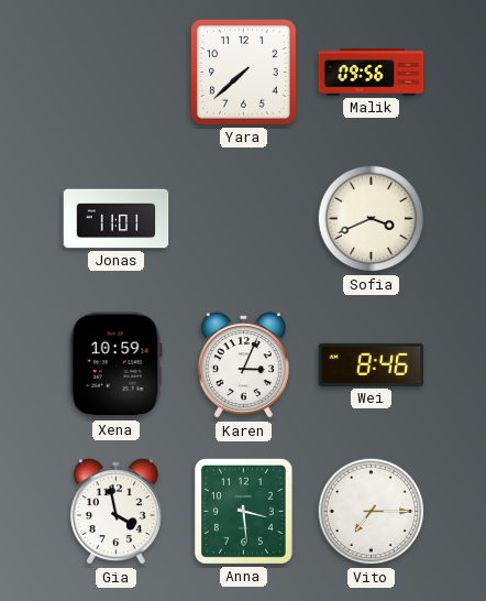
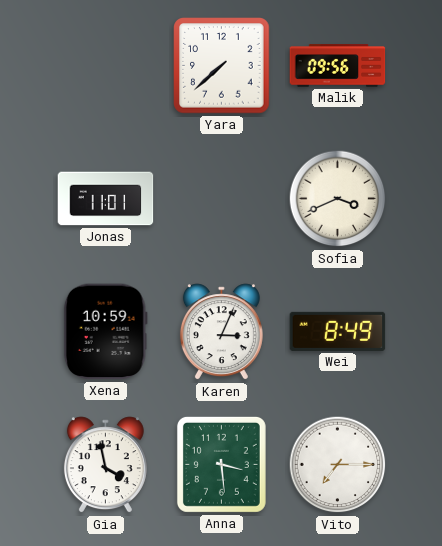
Wei: 8:46 -> 8:49
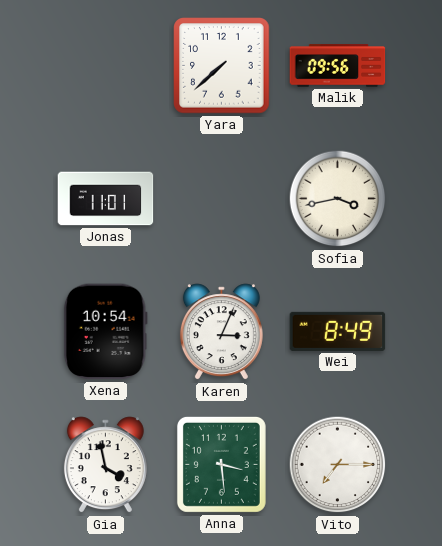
Sofia: 3:41 -> 3:43
Xena: 10:59 -> 10:54
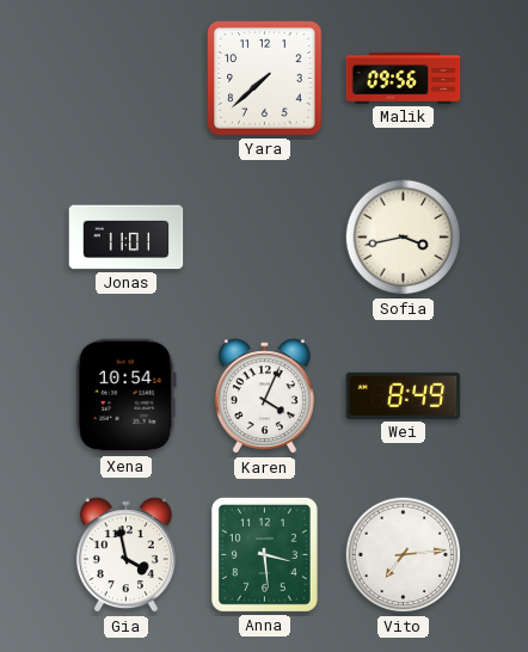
Karen: 3:04 -> 4:04
Vito: 7:15 -> 7:14
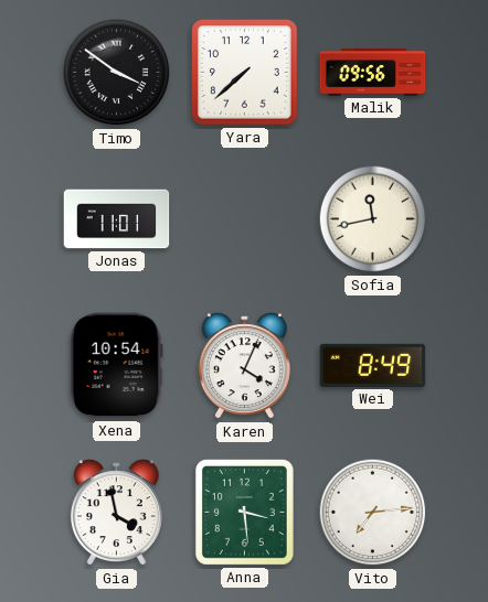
Timo: none -> 3:51
Sofia: 3:43 -> 11:43
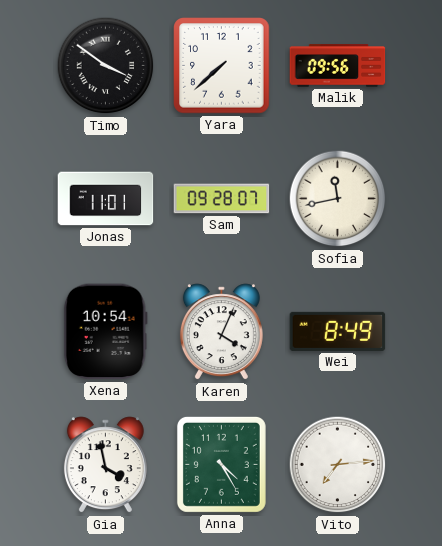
Sam: none -> 09:28
Anna: 3:29 -> 4:25
